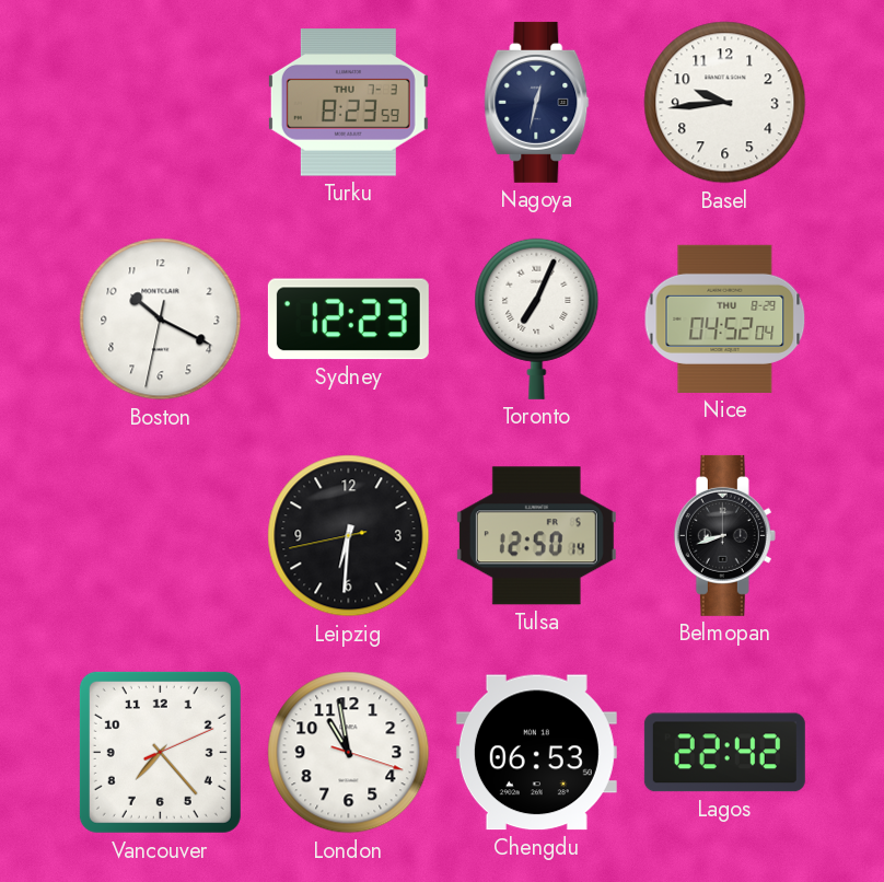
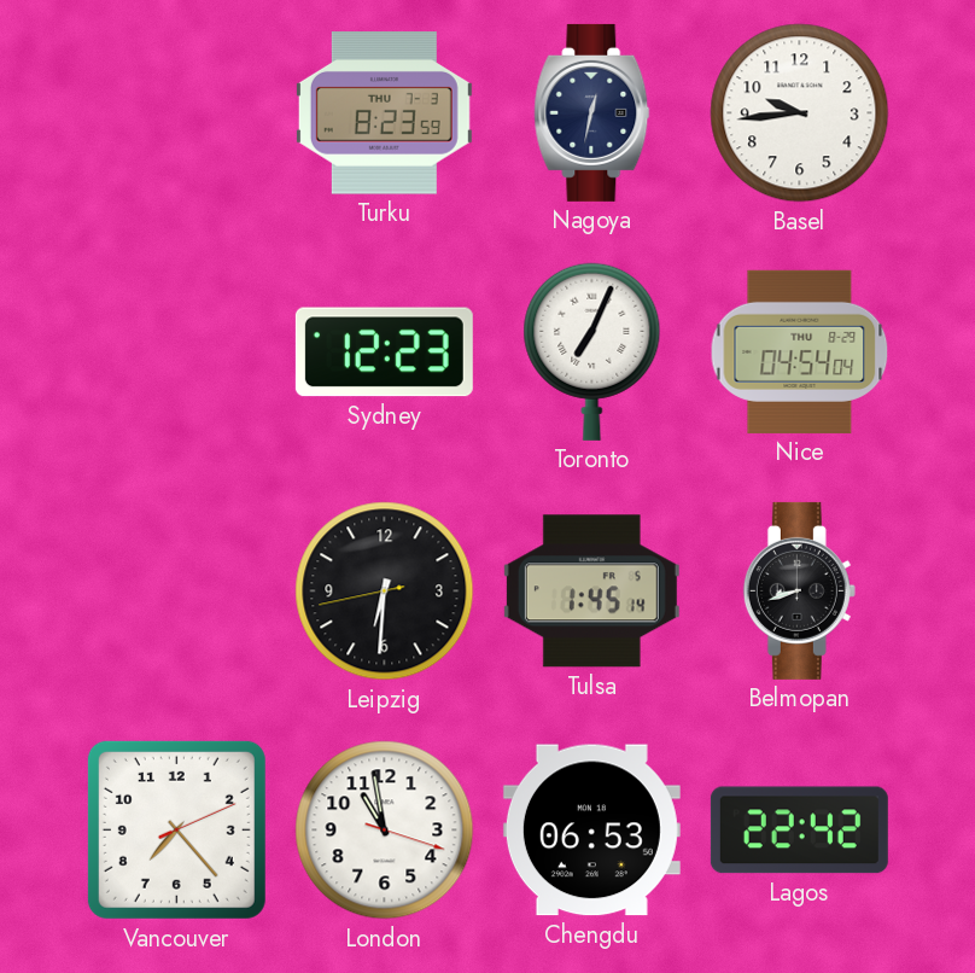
Boston: 10:19 -> none
Nice: 04:52 -> 04:54
Tulsa: 12:50 -> 1:45
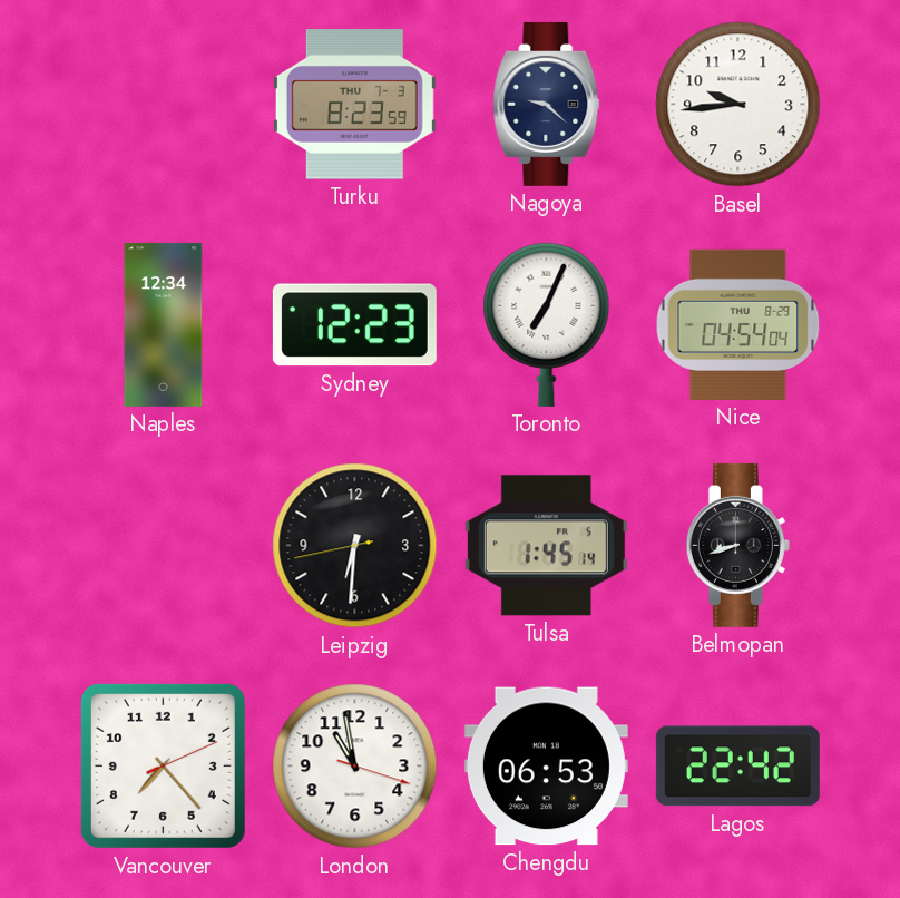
Nagoya: 12:32 -> 9:22
Naples: none -> 12:34
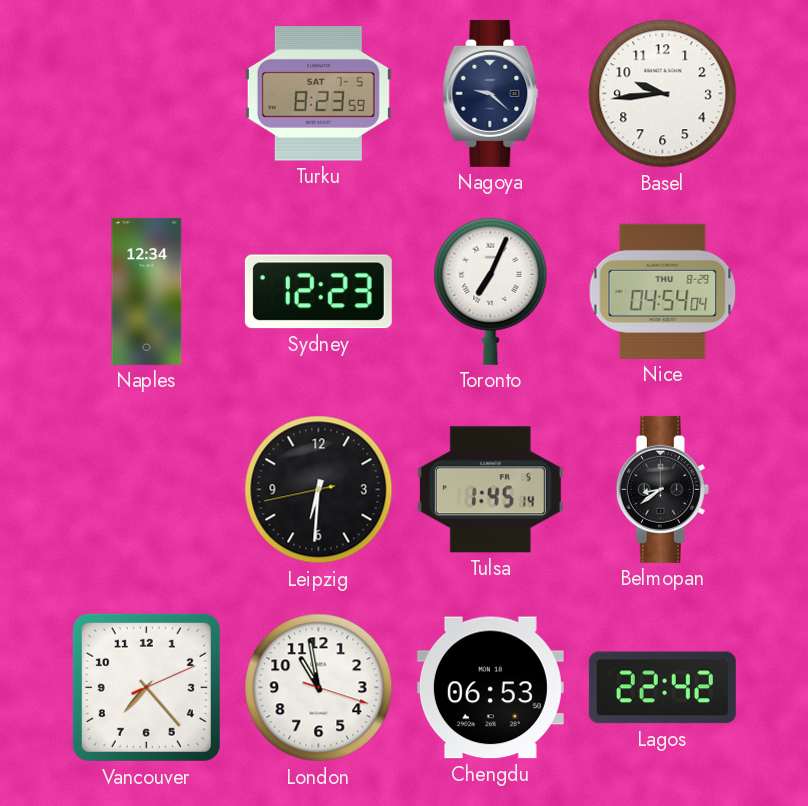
Turku date: THU 7-3 -> SAT 7-5
Belmopan: 8:42 -> 8:39
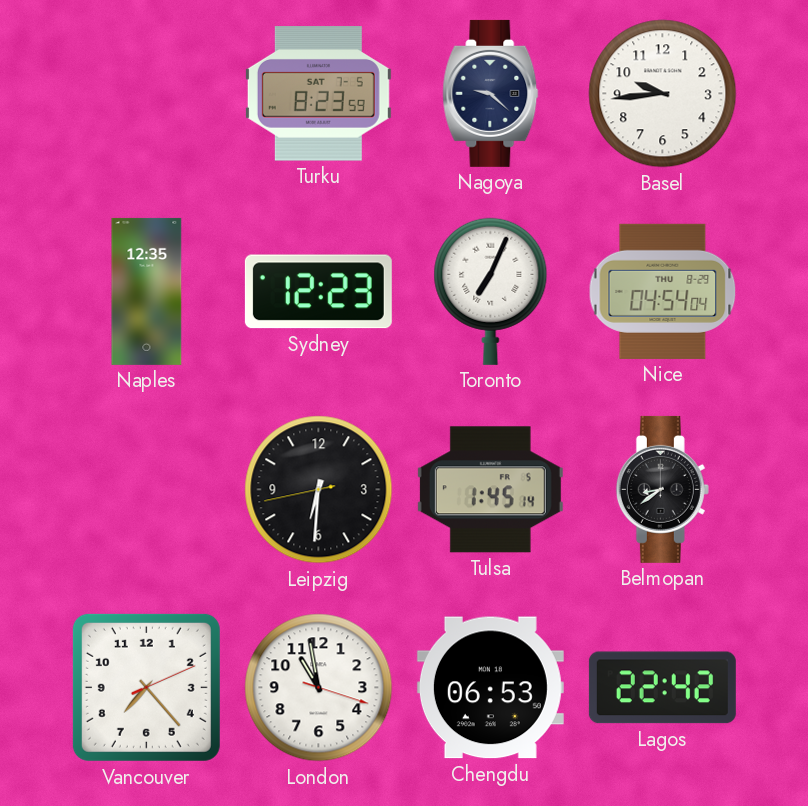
Naples: 12:34 -> 12:35
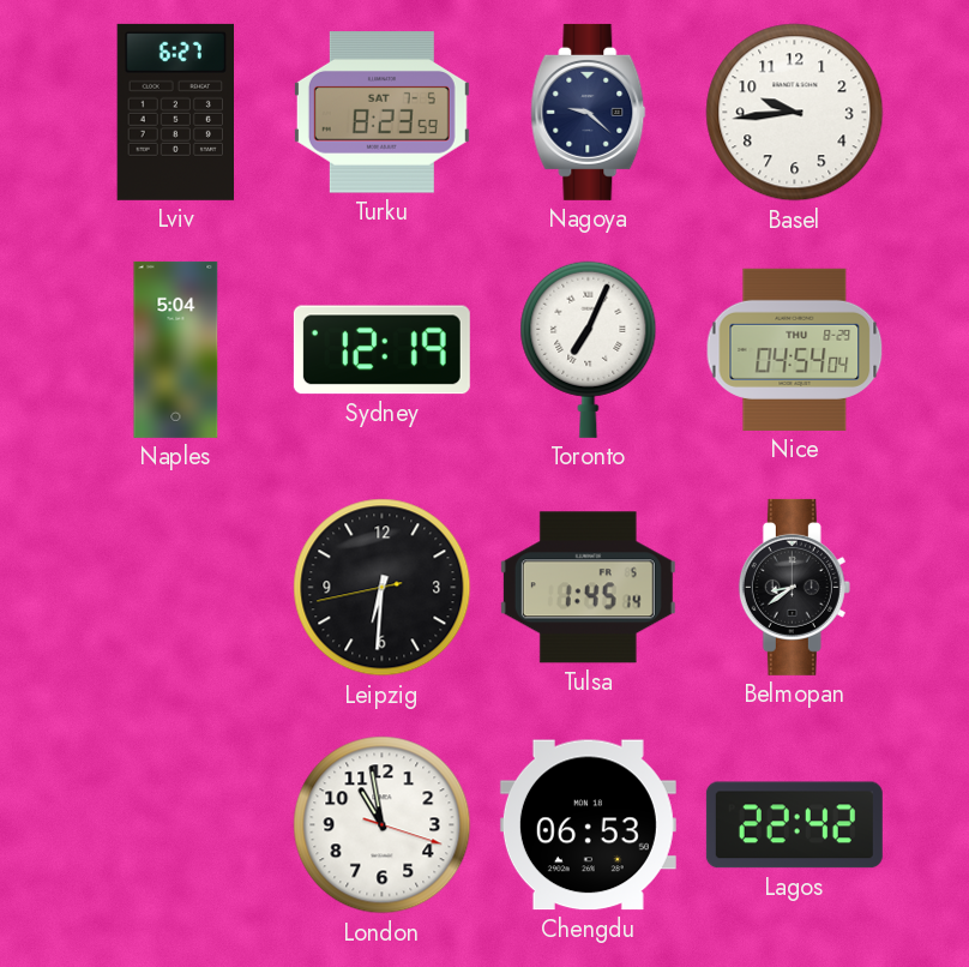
Lviv: none -> 6:27
Naples: 12:35 -> 5:04
Sydney: 12:23 -> 12:19
Vancouver: 7:23 -> none
